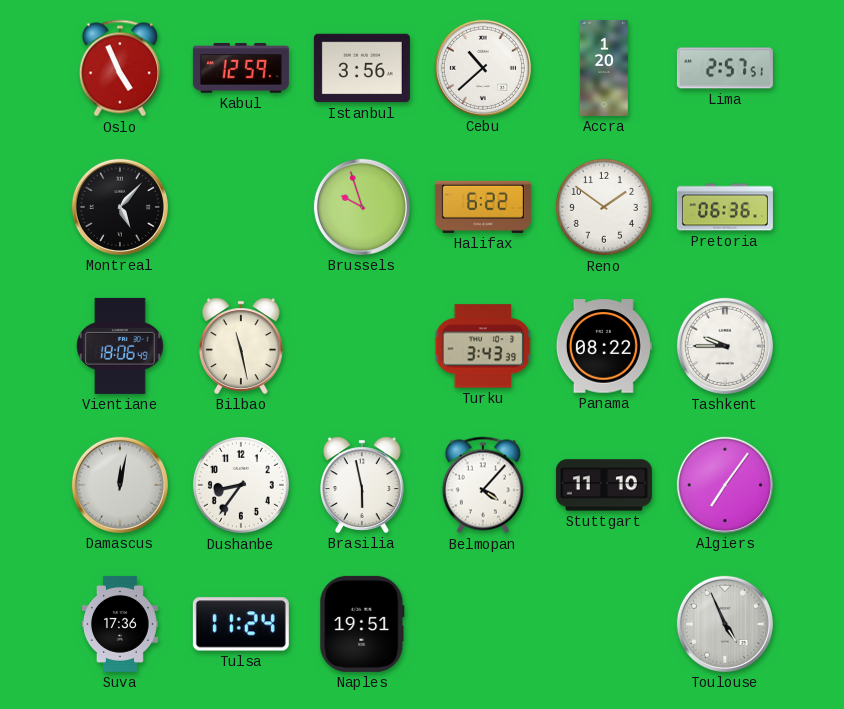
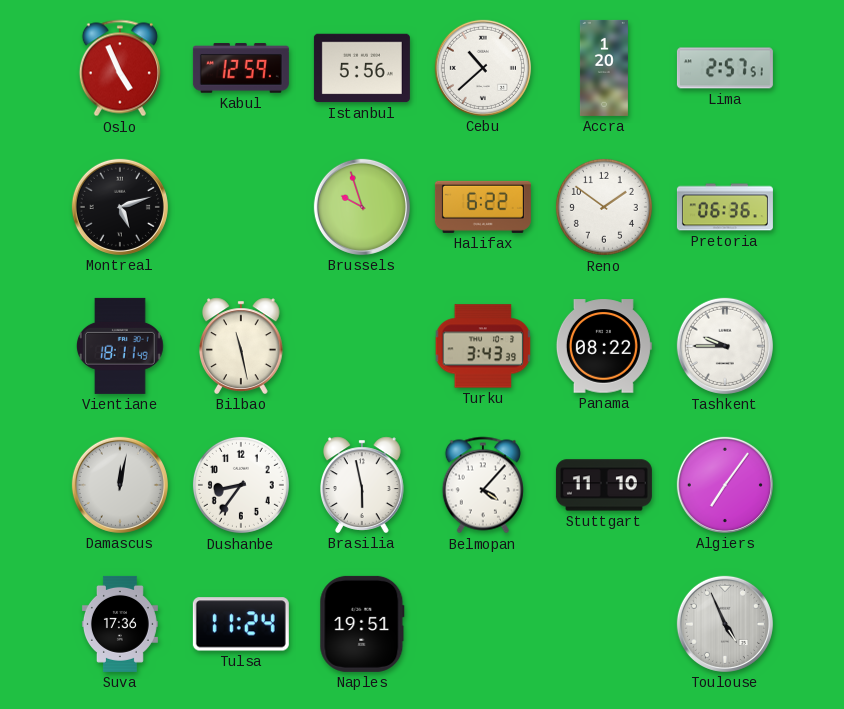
Istanbul: 3:56 -> 5:56
Montreal: 5:07 -> 5:12
Vientiane: 18:06 -> 18:11
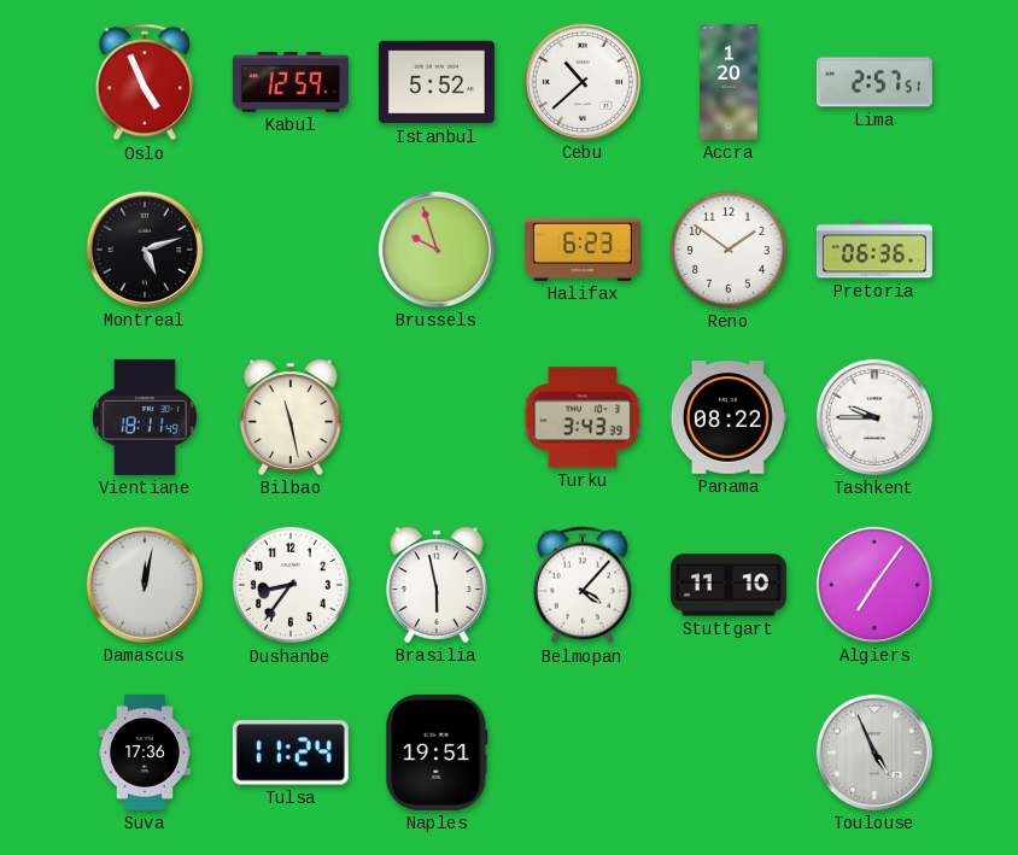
Istanbul: 5:56 -> 5:52
Halifax: 6:22 -> 6:23
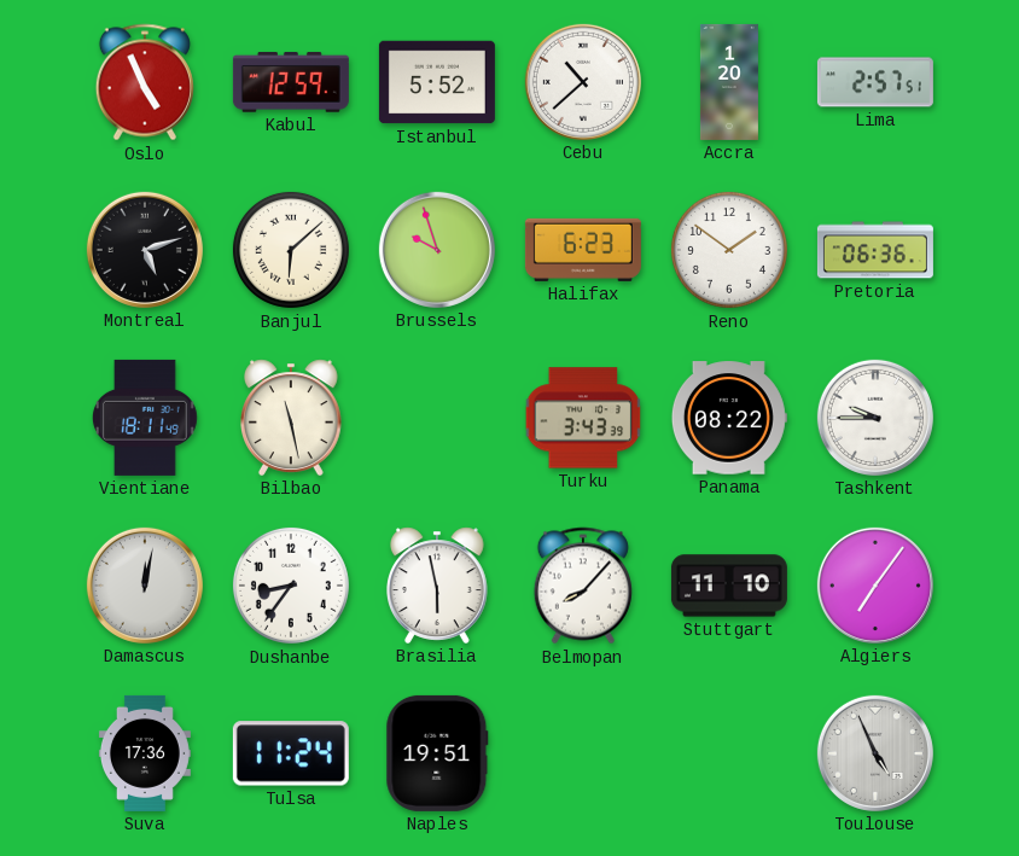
Banjul: none -> 6:08
Belmopan: 4:07 -> 8:07
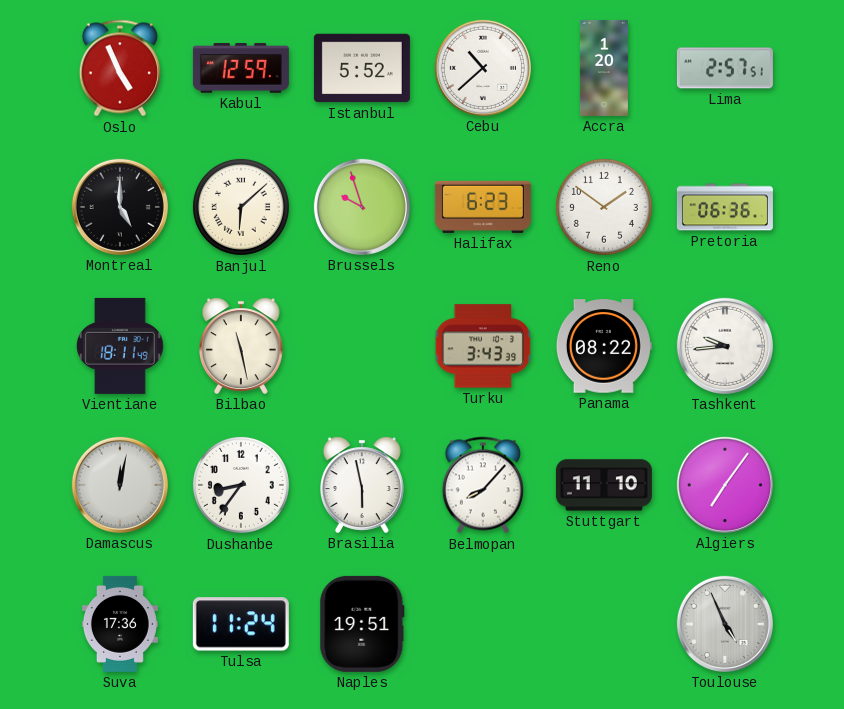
Montreal: 5:12 -> 5:00
Tashkent: 9:45 -> 9:44
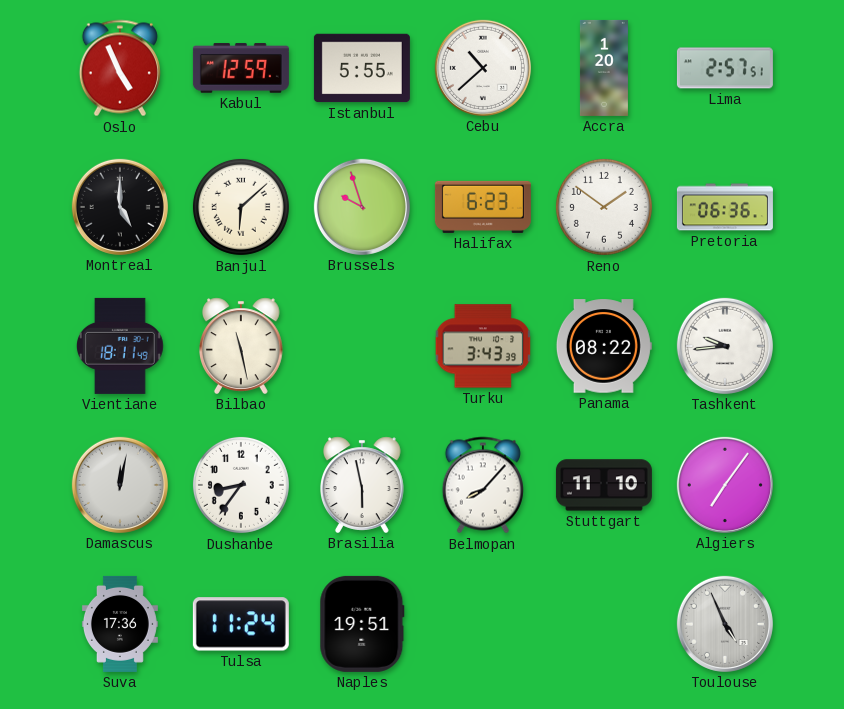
Istanbul: 5:52 -> 5:55
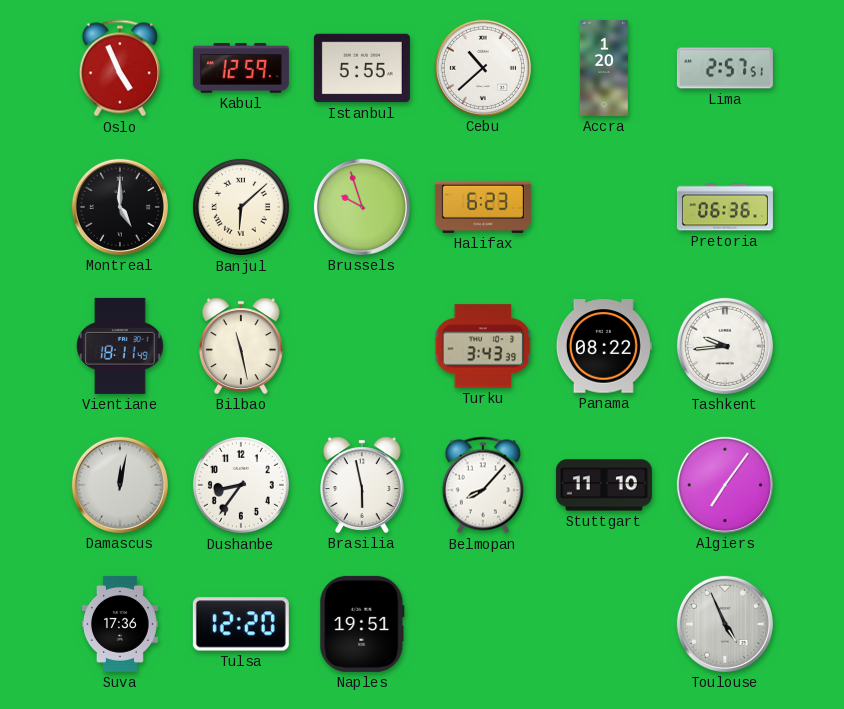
Reno: 1:51 -> none
Tulsa: 11:24 -> 12:20
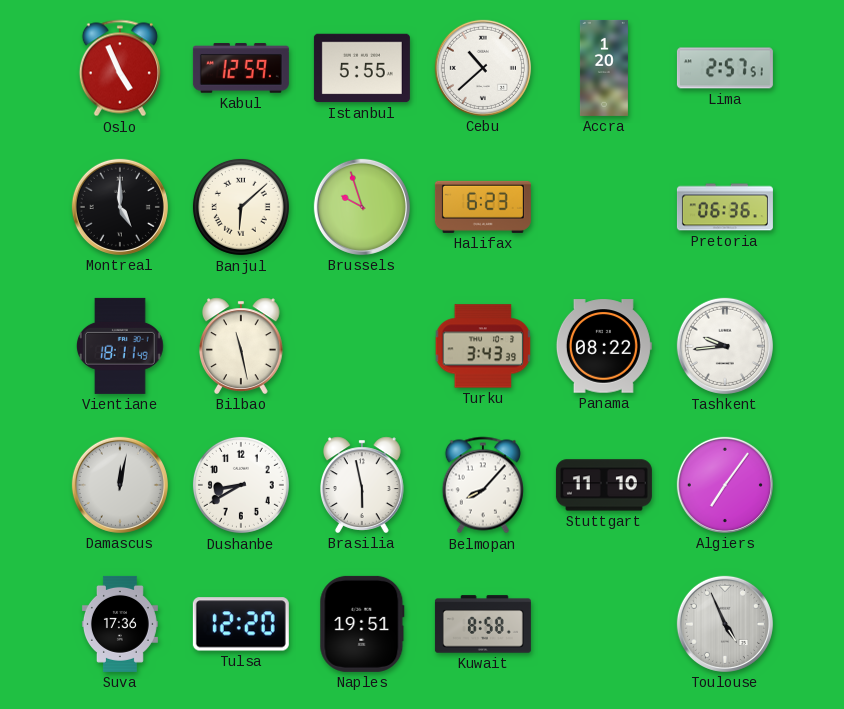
Dushanbe: 8:36 -> 8:40
Kuwait: none -> 8:58
